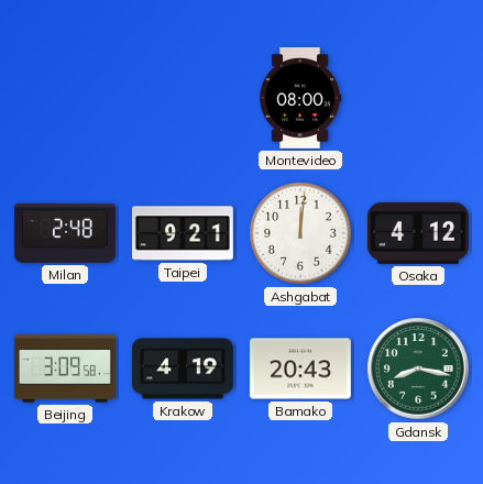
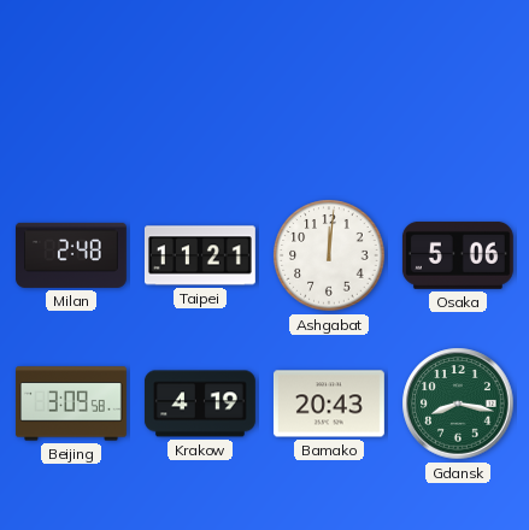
Montevideo: 08:00 -> none
Taipei: 9:21 -> 11:21
Osaka: 4:12 -> 5:06
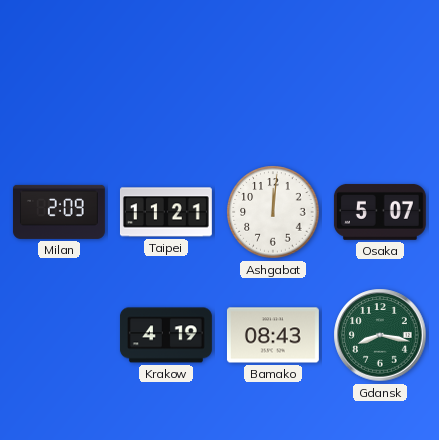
Milan: 2:48 -> 2:09
Osaka: 5:06 -> 5:07
Beijing: 3:09 -> none
Bamako: 20:43 -> 08:43
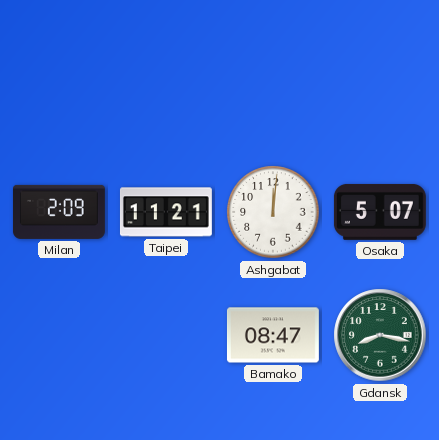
Krakow: 4:19 -> none
Bamako: 08:43 -> 08:47
